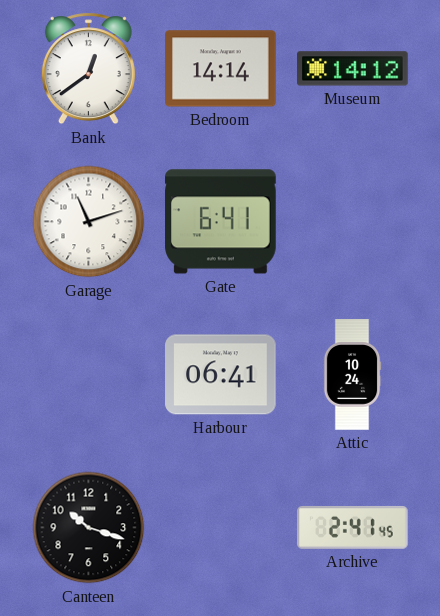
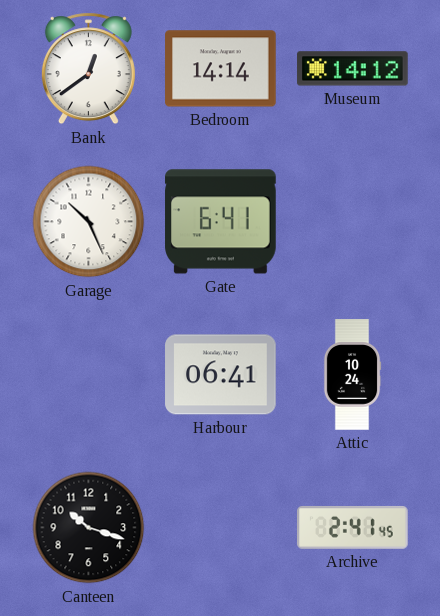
Garage: 11:12 -> 10:26
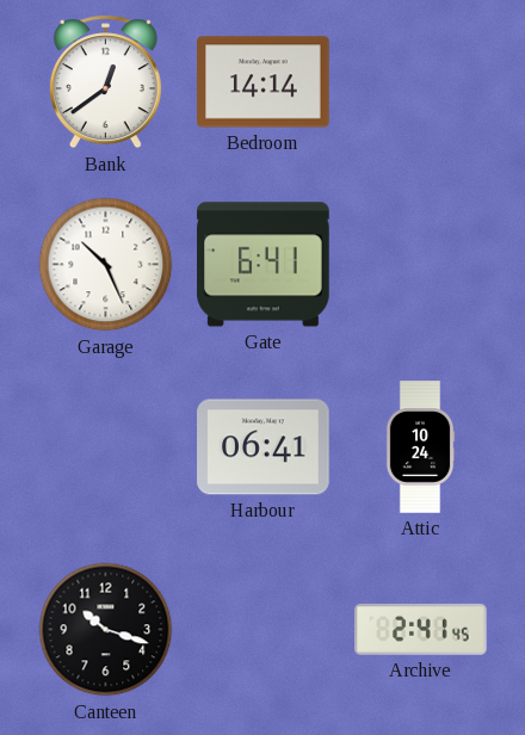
Museum: 14:12 -> none
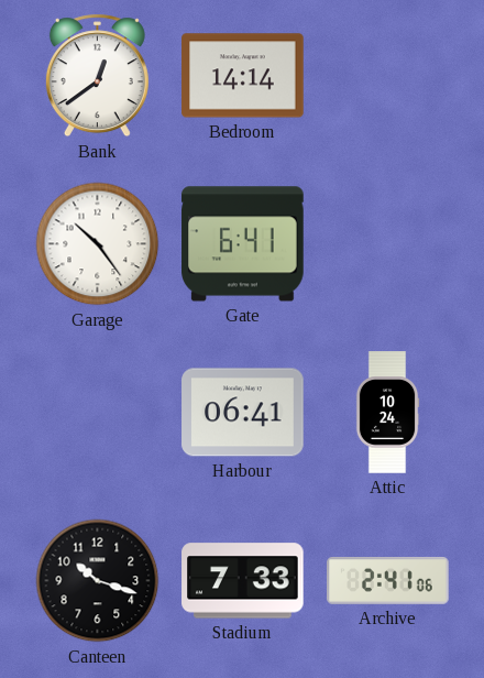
Garage: 10:26 -> 10:24
Stadium: none -> 7:33
Archive: 2:41:45 -> 2:41:06
